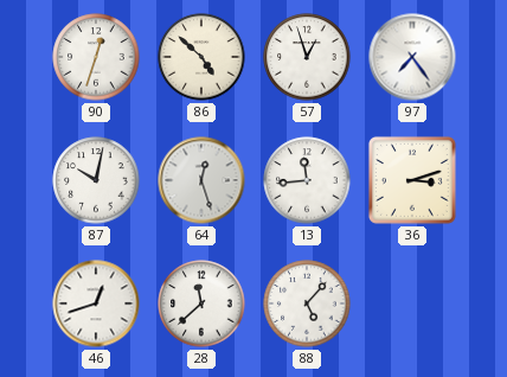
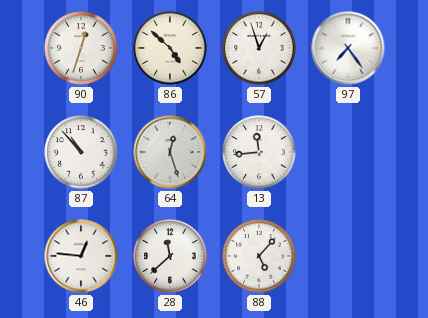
87: 10:02 -> 10:53
36: 3:12 -> none
46: 12:42 -> 12:46
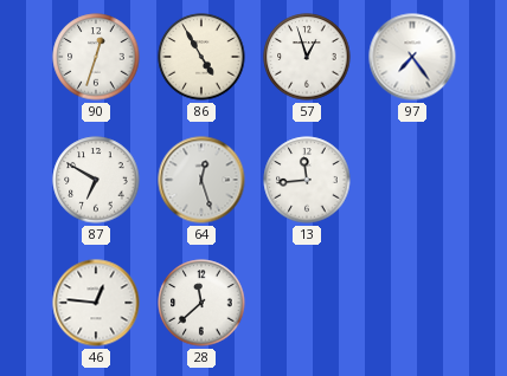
86: 4:52 -> 4:55
87: 10:53 -> 6:50
88: 5:07 -> none
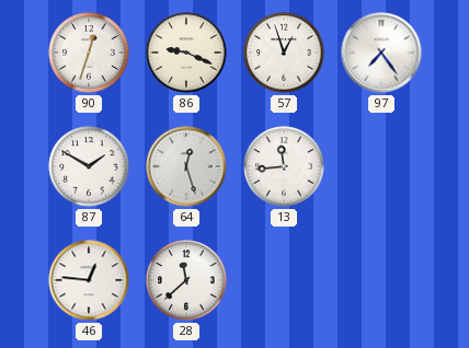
86: 4:55 -> 9:19
87: 6:50 -> 1:50
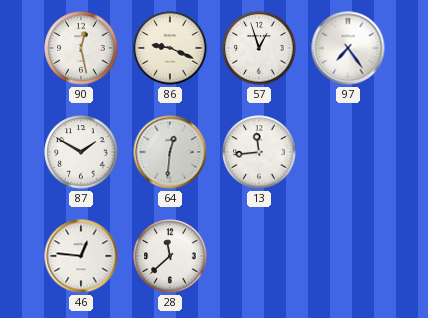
90: 12:33 -> 12:28
64: 12:27 -> 12:31
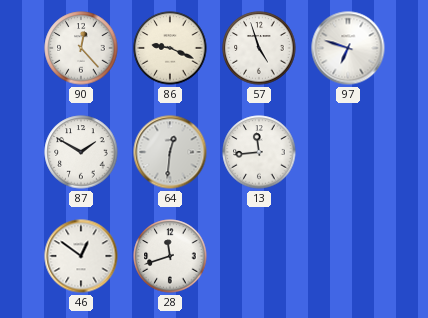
90: 12:28 -> 12:23
57: 12:57 -> 4:57
97: 7:24 -> 6:48
46: 12:46 -> 12:51
28: 11:38 -> 11:42
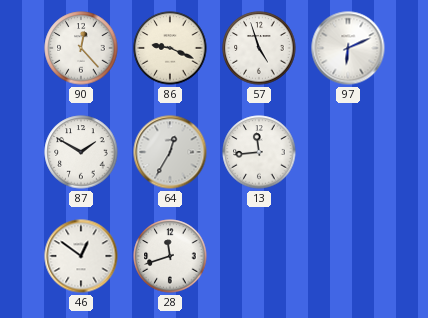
97: 6:48 -> 6:11
64: 12:31 -> 12:35
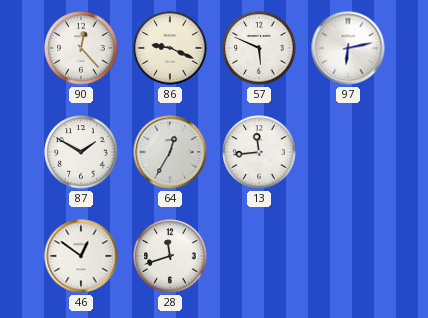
57: 4:57 -> 5:49
97: 6:11 -> 6:13
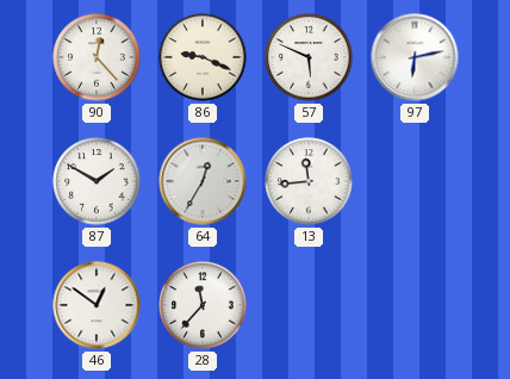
28: 11:42 -> 11:37
